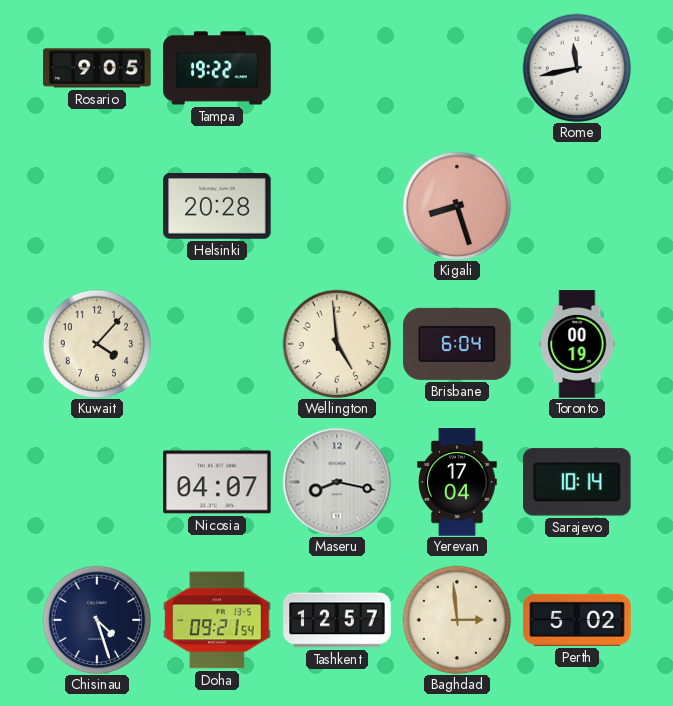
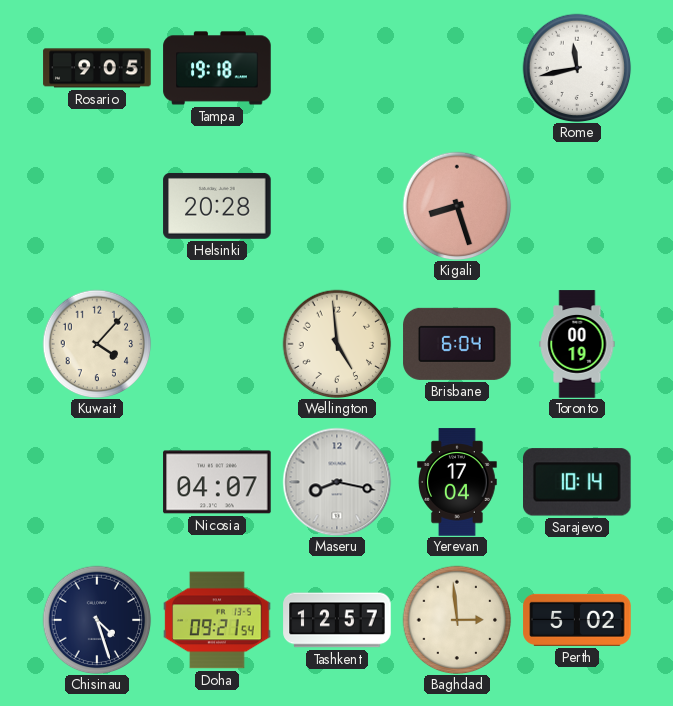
Tampa: 19:22 -> 19:18
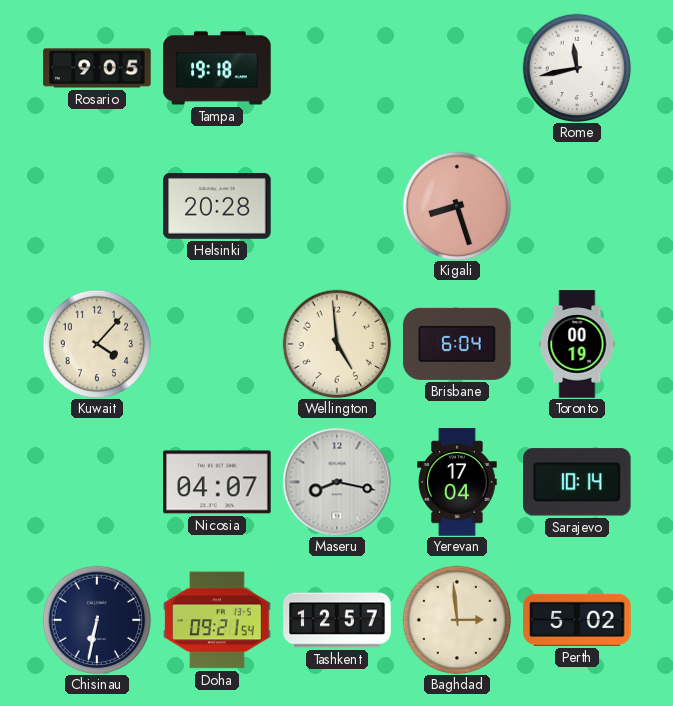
Chisinau: 4:27 -> 6:32
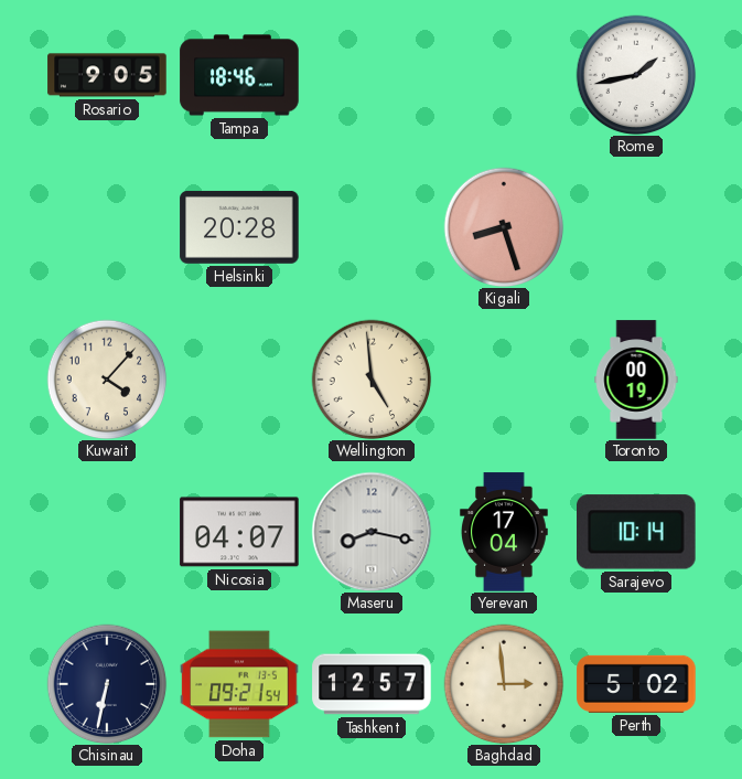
Tampa: 19:18 -> 18:46
Rome: 11:43 -> 1:43
Brisbane: 6:04 -> none
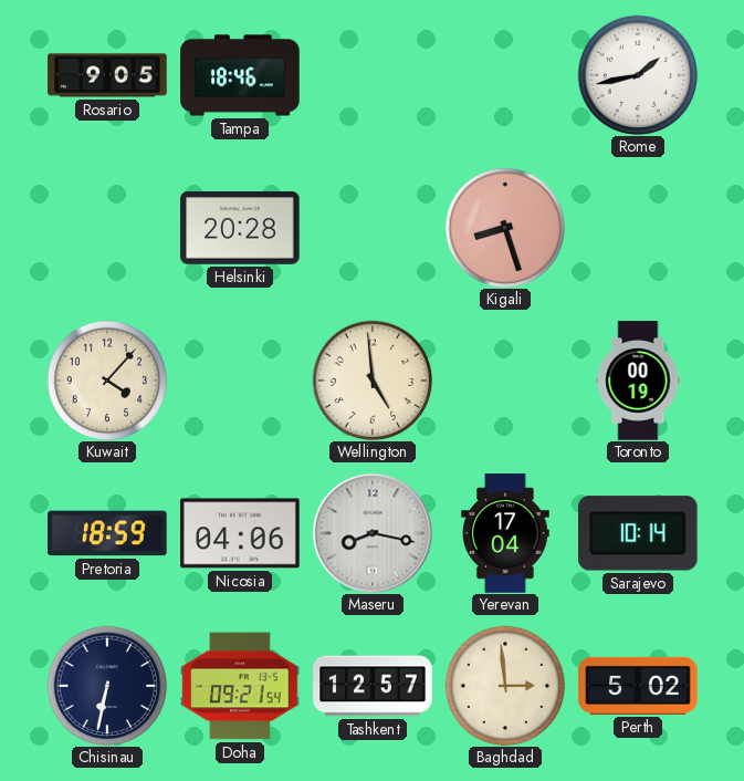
Pretoria: none -> 18:59
Nicosia: 04:07 -> 04:06
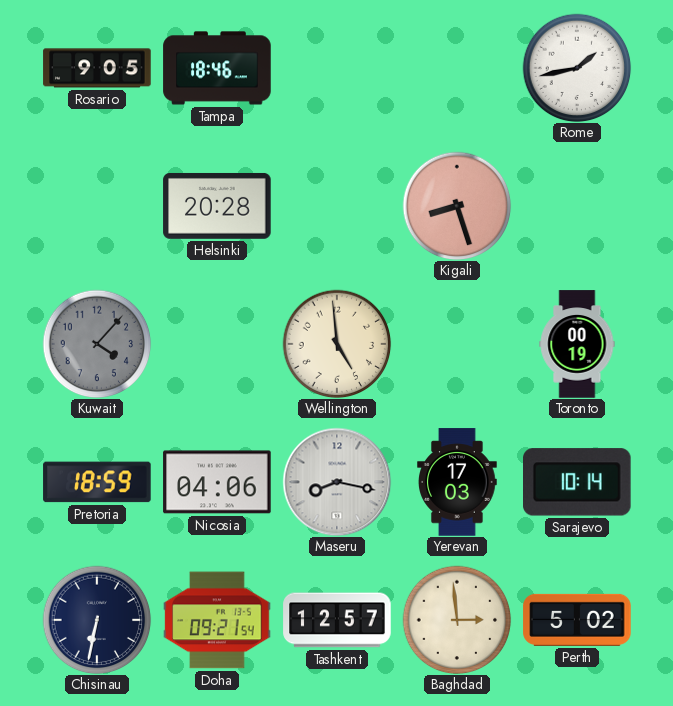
Kuwait dial: cream -> grey
Yerevan: 17:04 -> 17:03
